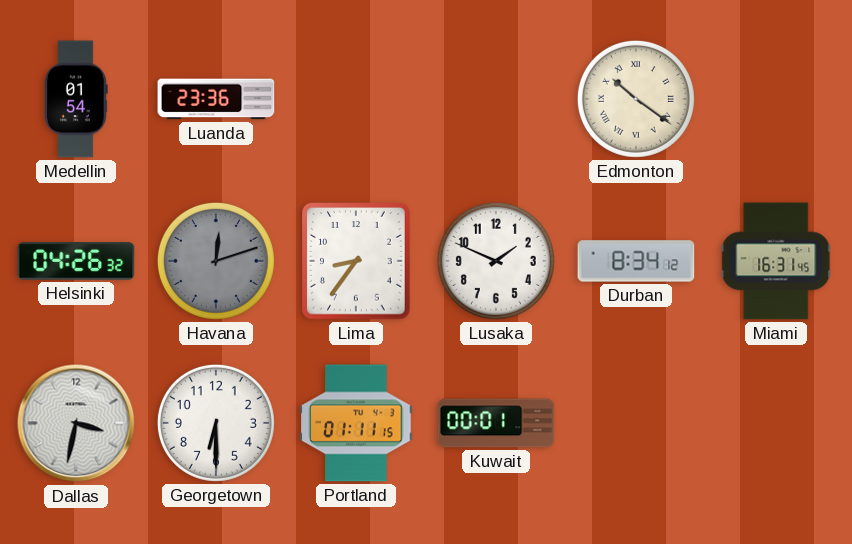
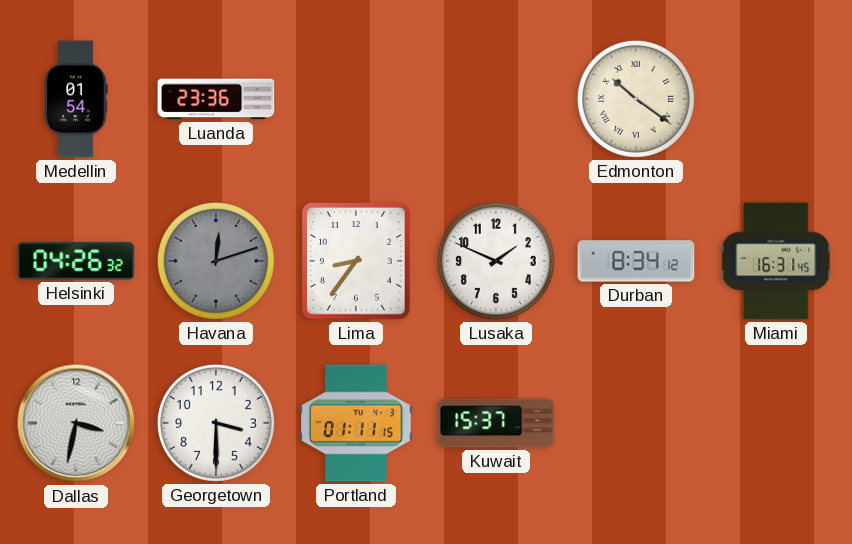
Georgetown: 6:30 -> 3:30
Kuwait: 00:01 -> 15:37
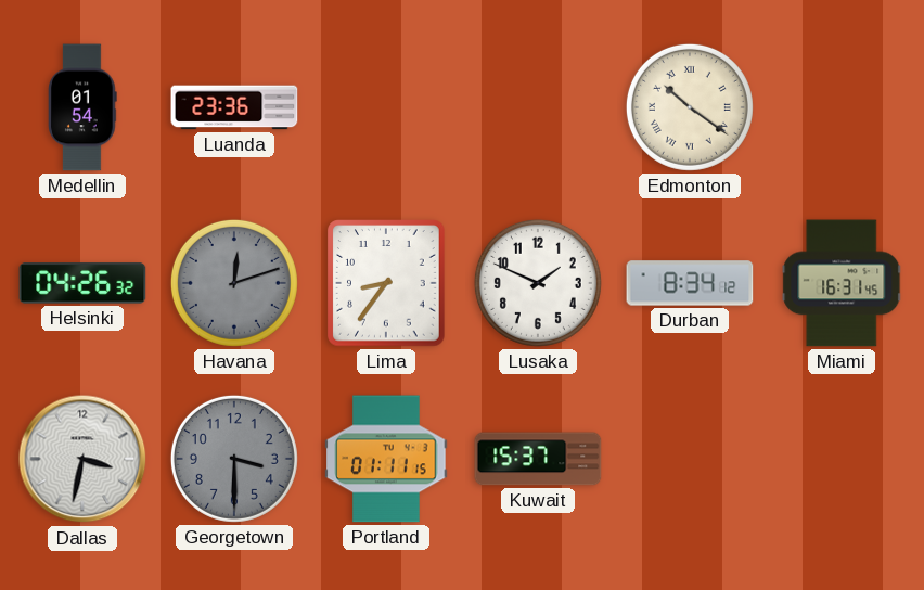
Georgetown dial: white -> grey
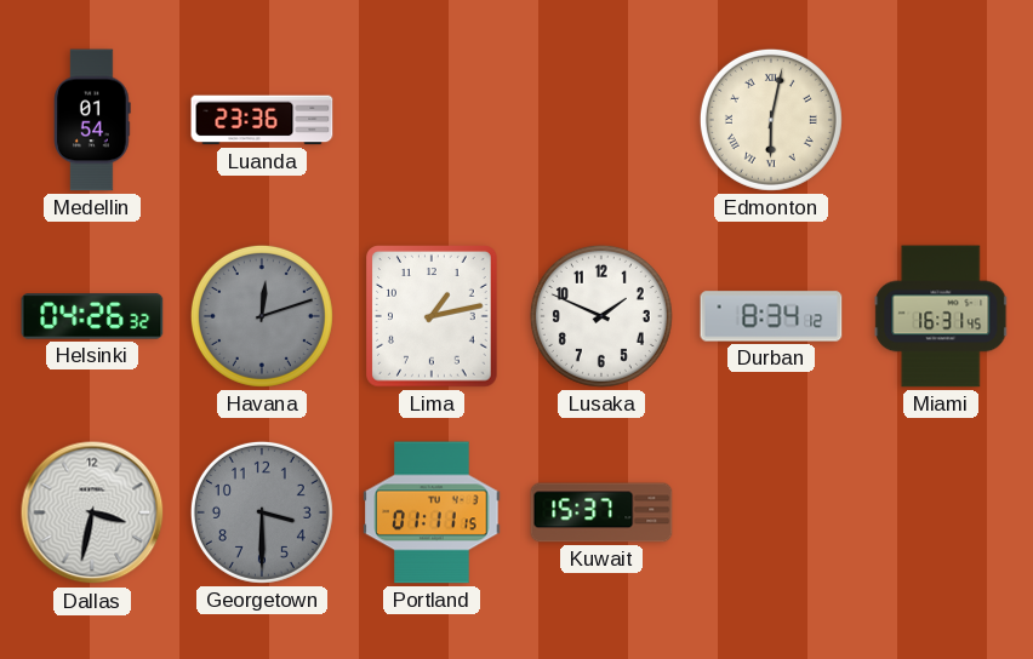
Edmonton: 10:21 -> 6:02
Lima: 8:36 -> 1:13
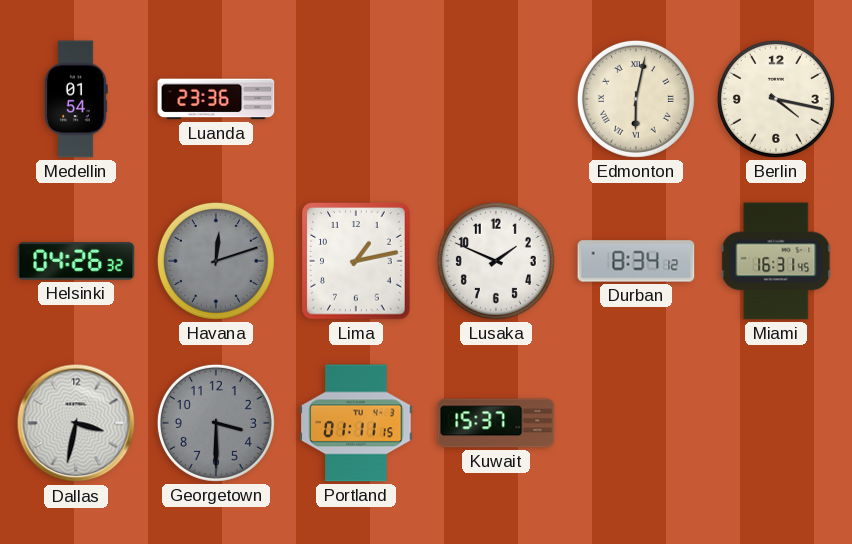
Berlin: none -> 4:17
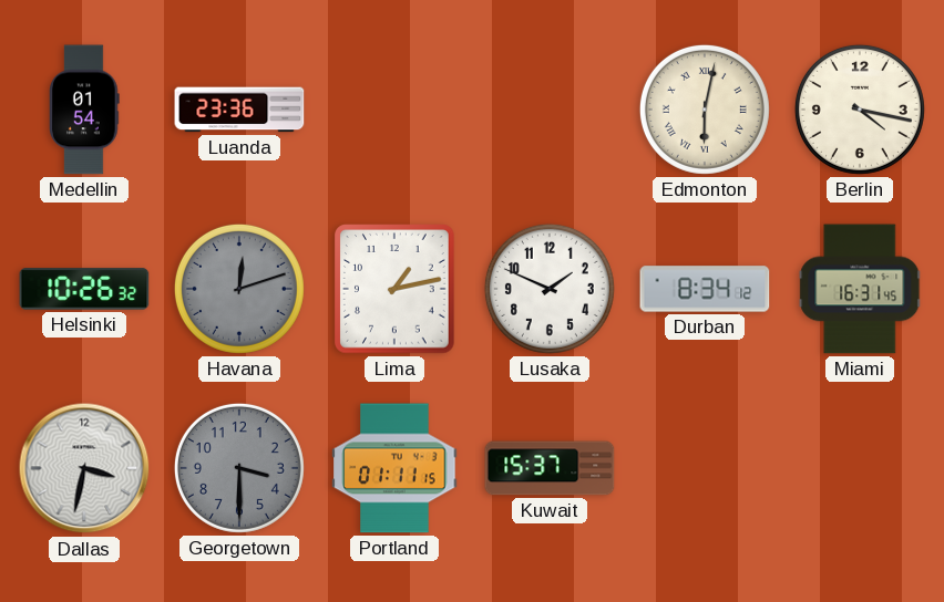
Helsinki: 04:26 -> 10:26
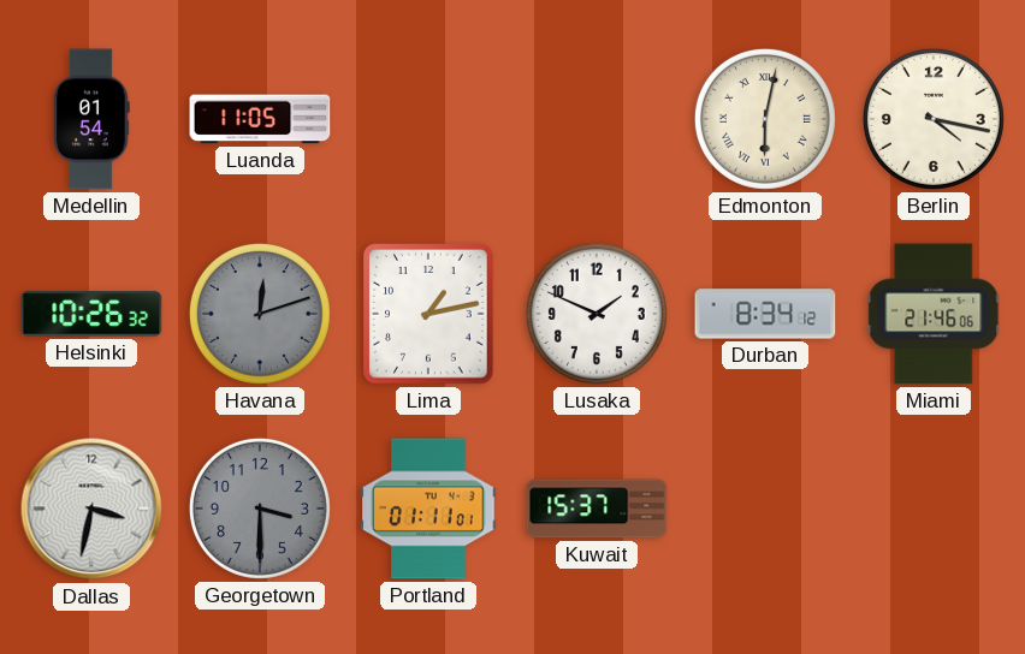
Luanda: 23:36 -> 11:05
Miami: 16:31 -> 21:46
Portland: 01:11:15 -> 01:11:01
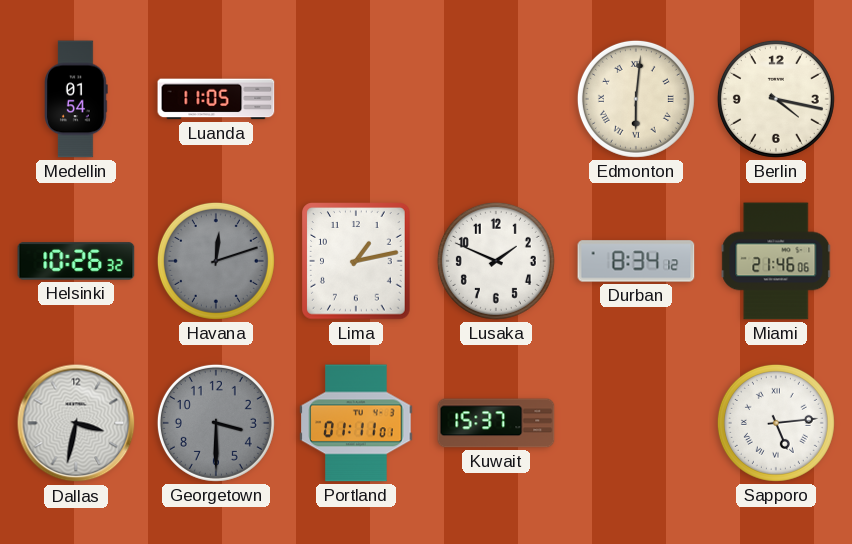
Edmonton: 6:02 -> 6:01
Sapporo: none -> 5:14
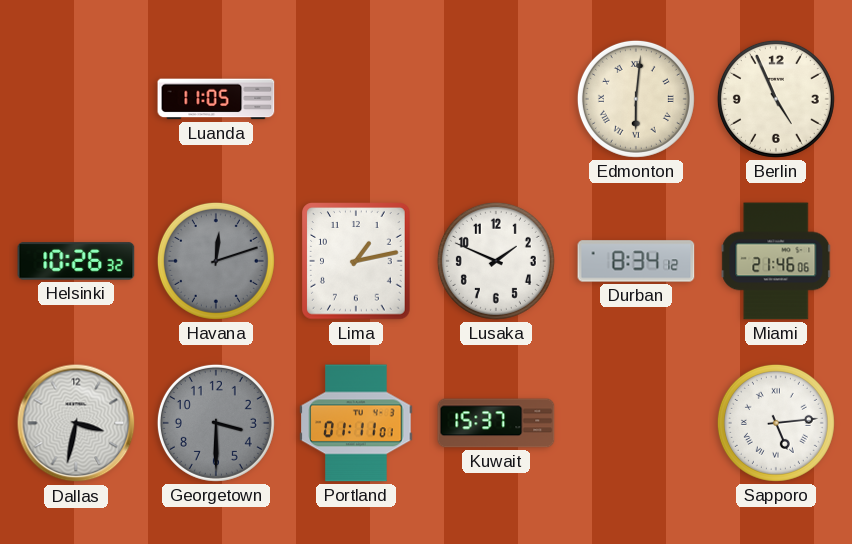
Medellin: 01:54 -> none
Berlin: 4:17 -> 4:56
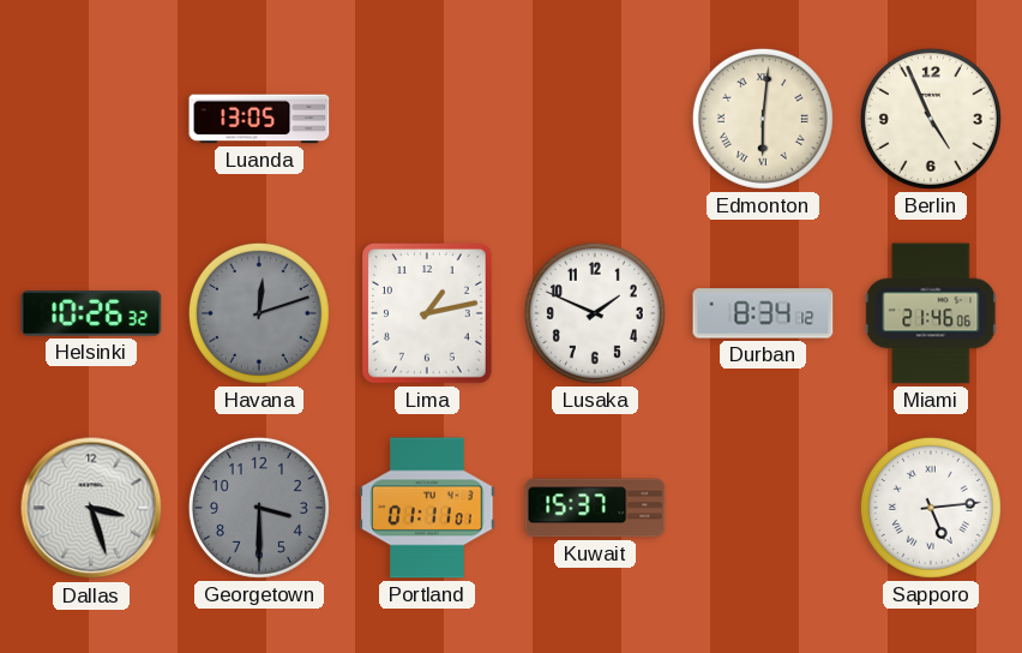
Luanda: 11:05 -> 13:05
Dallas: 3:32 -> 3:27
